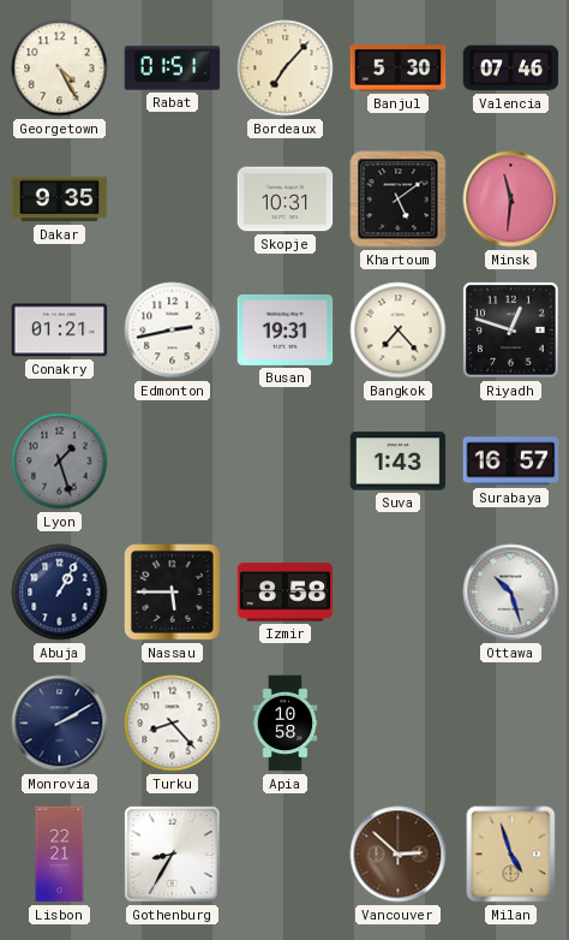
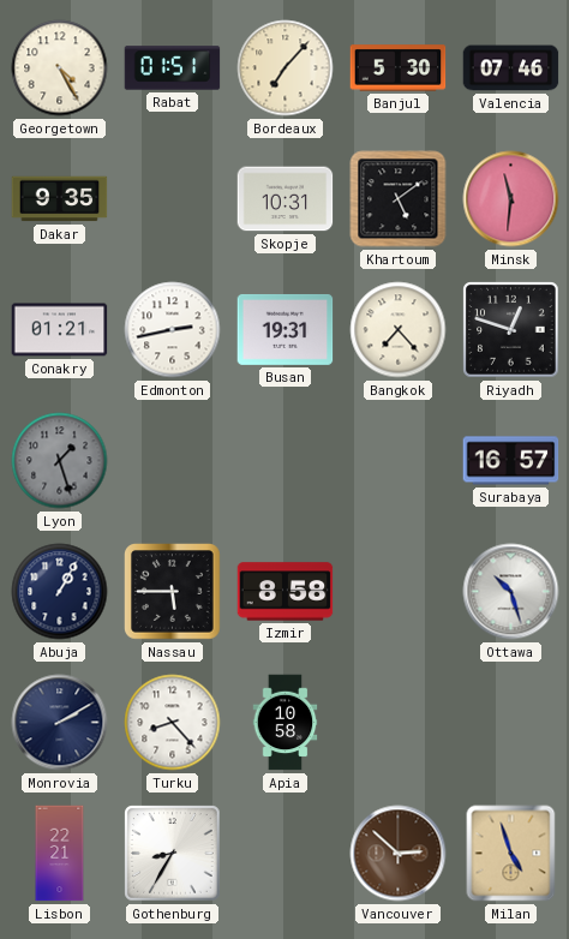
Suva: 1:43 -> none
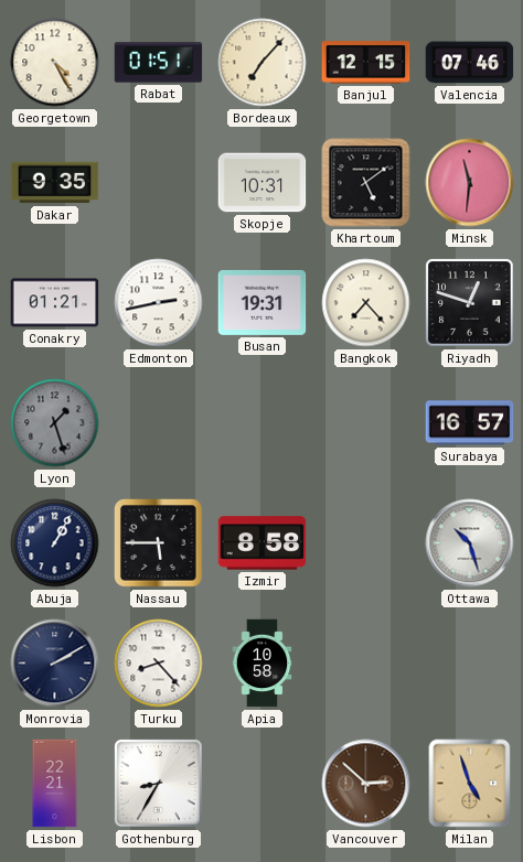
Banjul: 5:30 -> 12:15
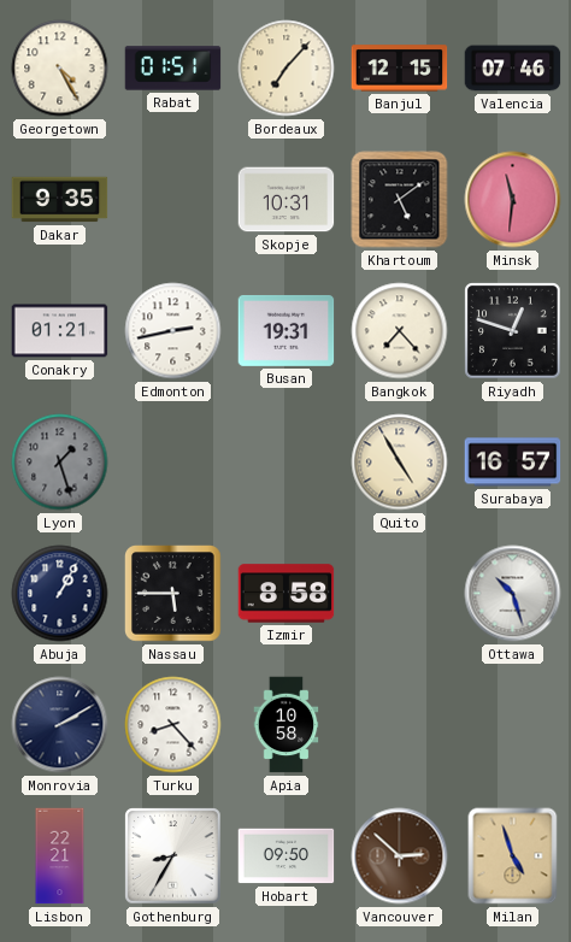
Quito: none -> 4:55
Hobart: none -> 09:50
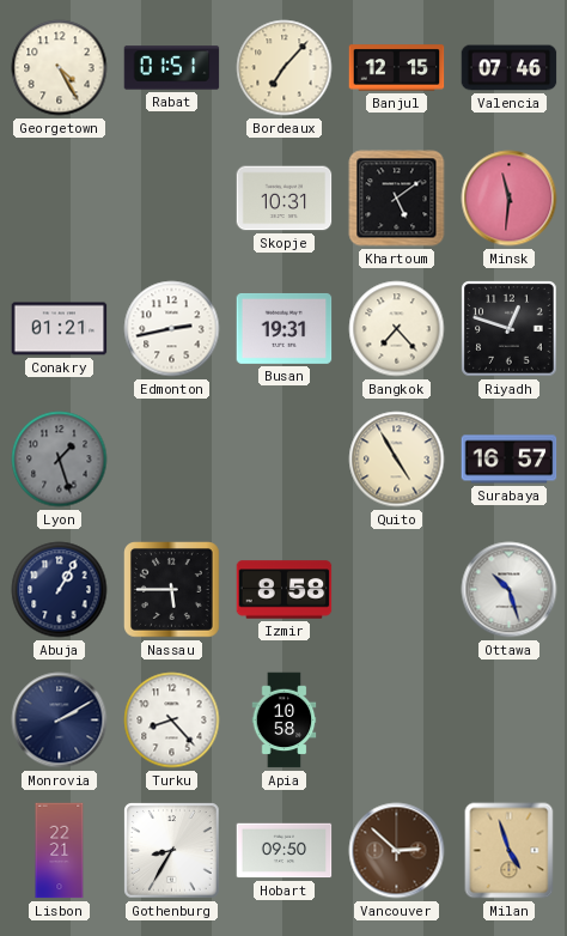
Dakar: 9:35 -> none
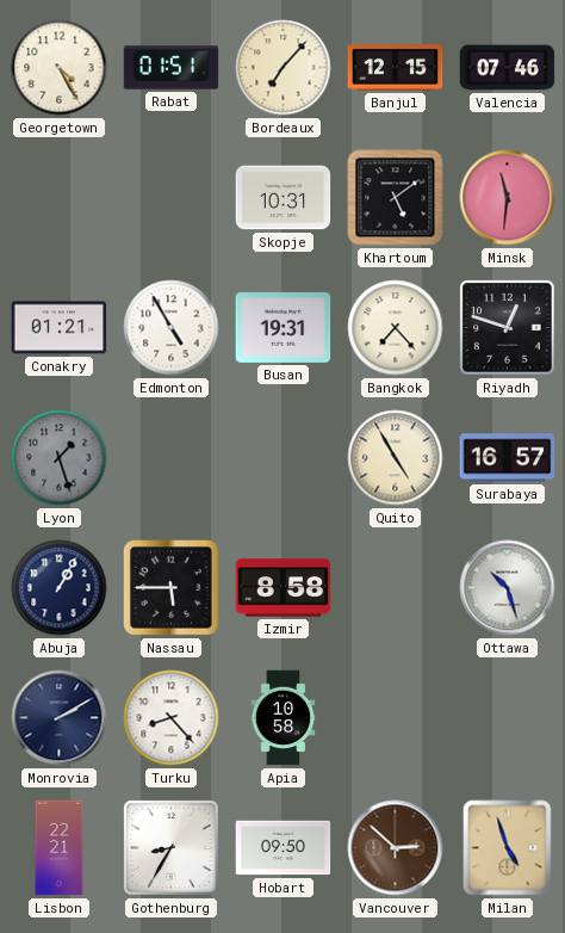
Edmonton: 2:43 -> 4:55
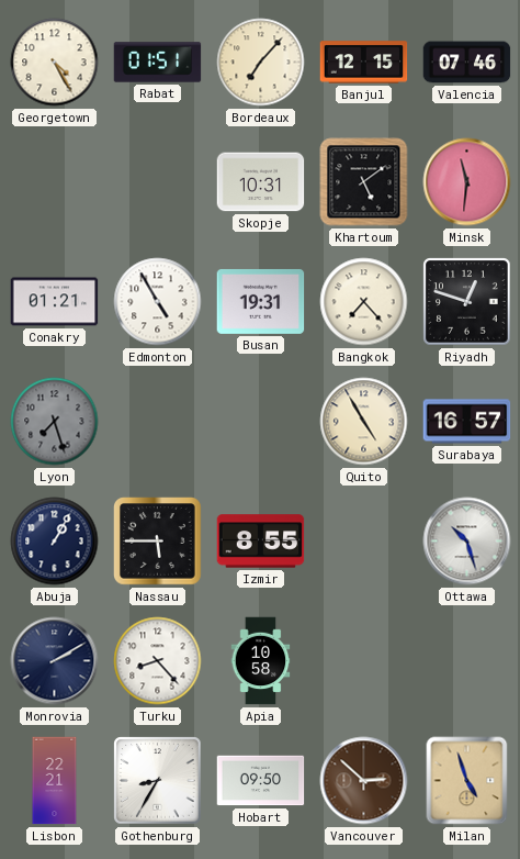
Lyon: 1:27 -> 7:27
Izmir: 8:58 -> 8:55
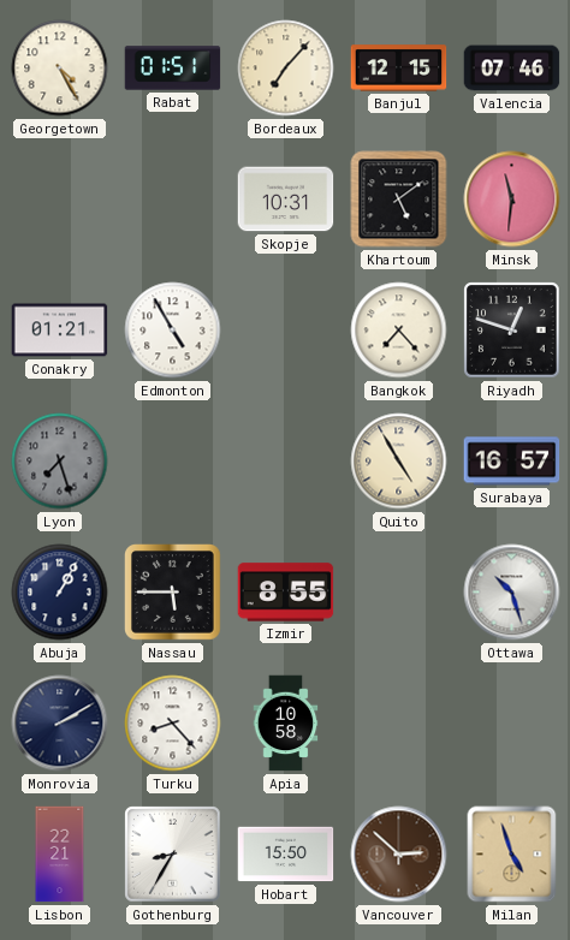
Busan: 19:31 -> none
Hobart: 09:50 -> 15:50
